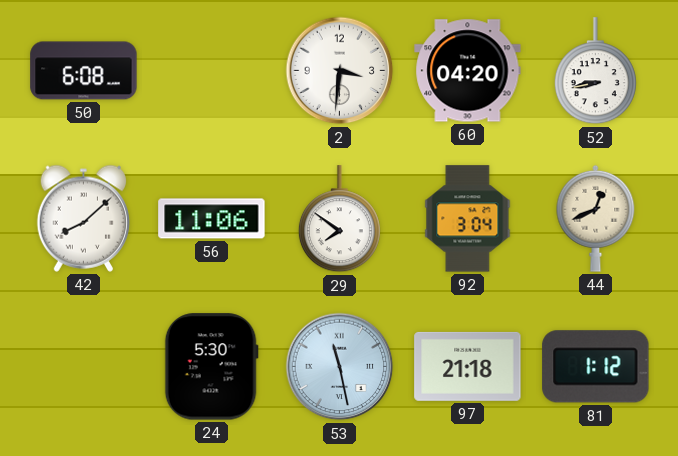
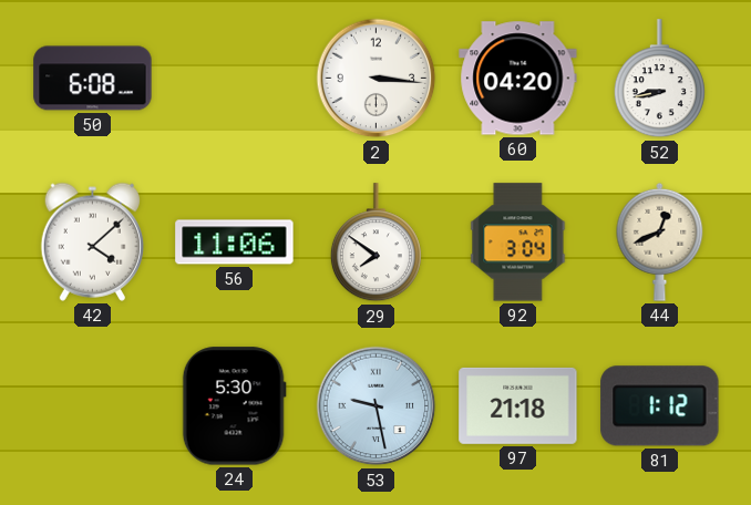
2: 3:31 -> 3:16
42: 8:08 -> 4:08
53: 11:28 -> 9:28
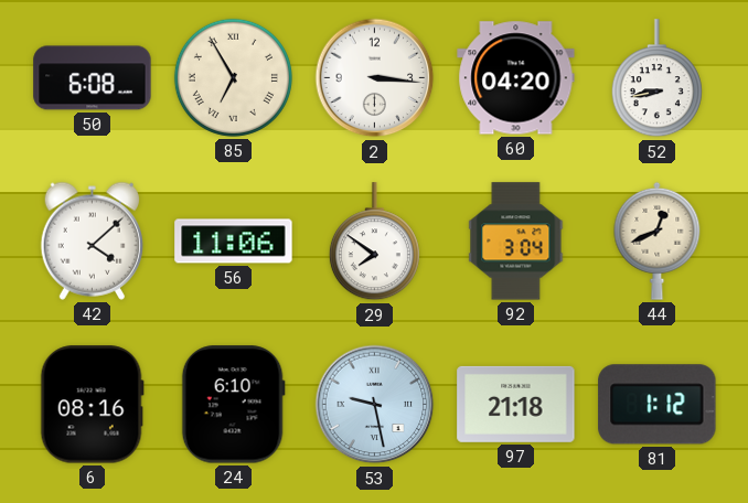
85: none -> 6:55
6: none -> 08:16
24: 5:30 -> 6:10
